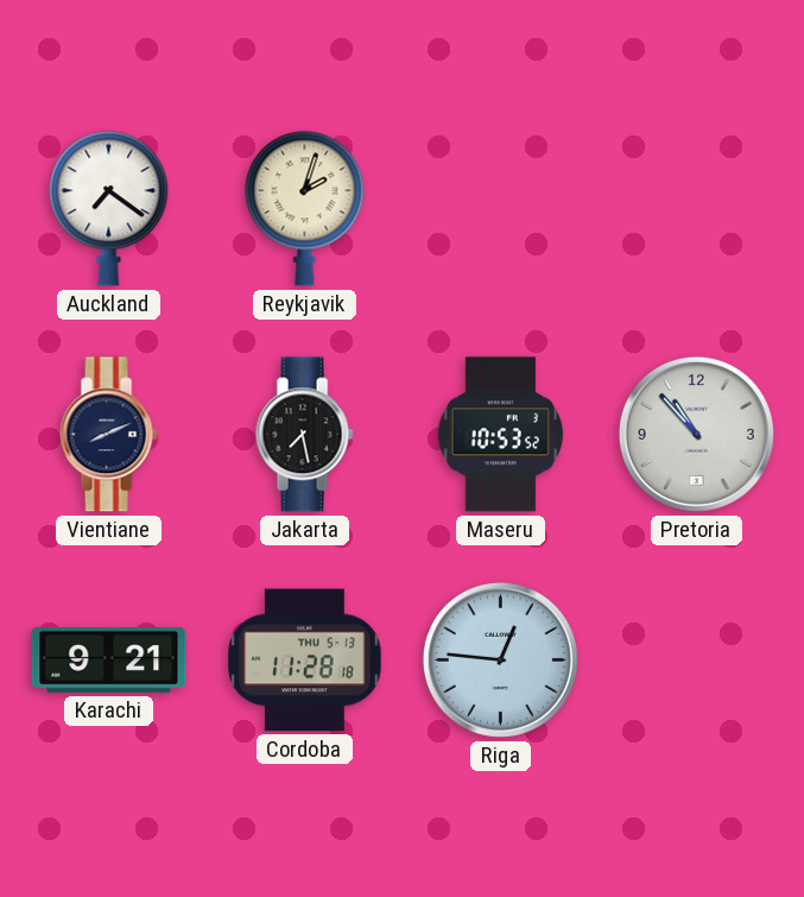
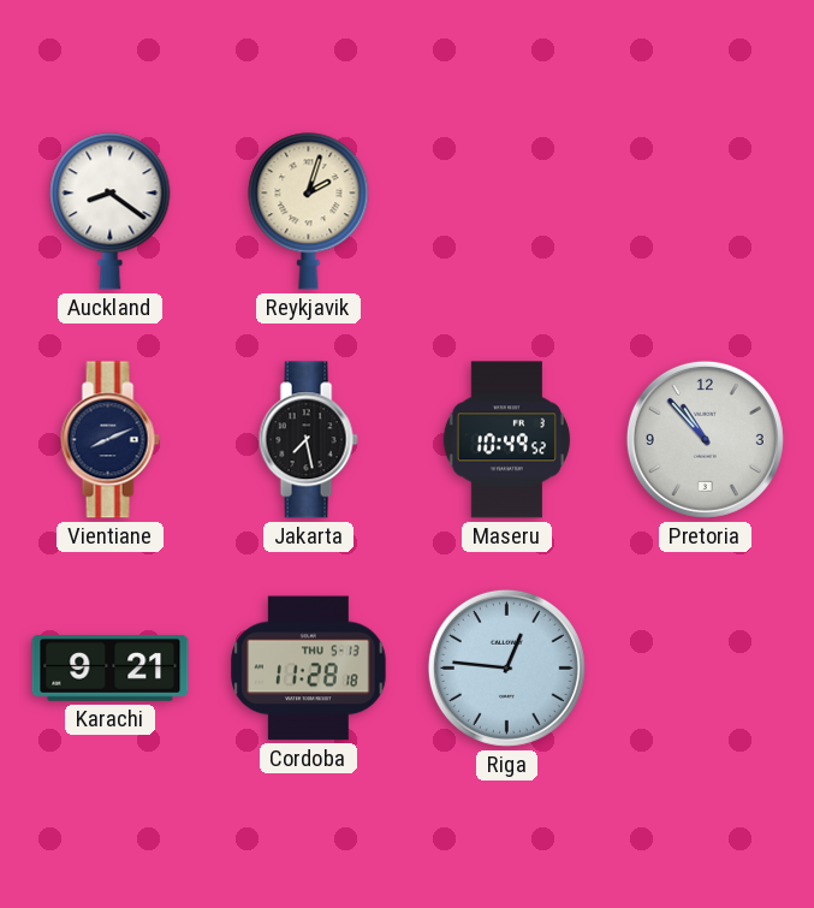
Auckland: 7:21 -> 8:21
Maseru: 10:53 -> 10:49
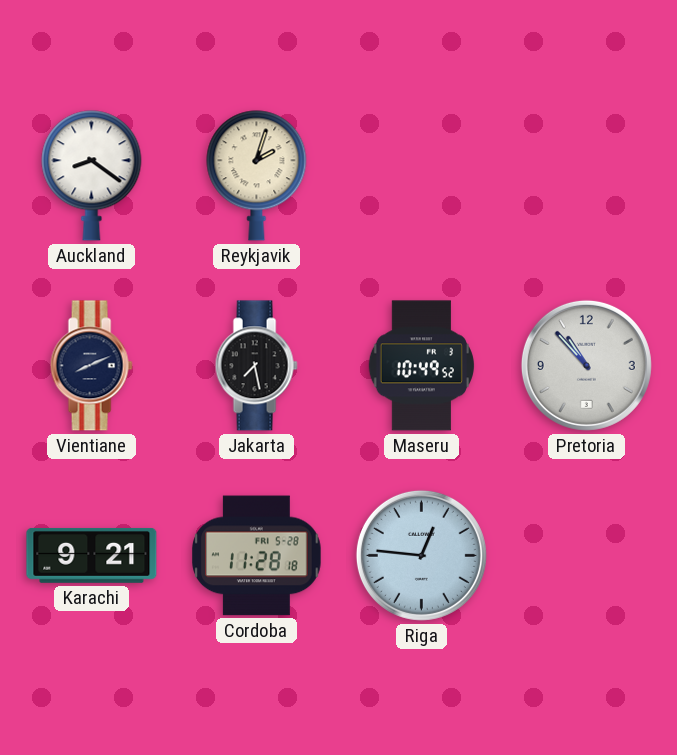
Cordoba date: THU 5-13 -> FRI 5-28
